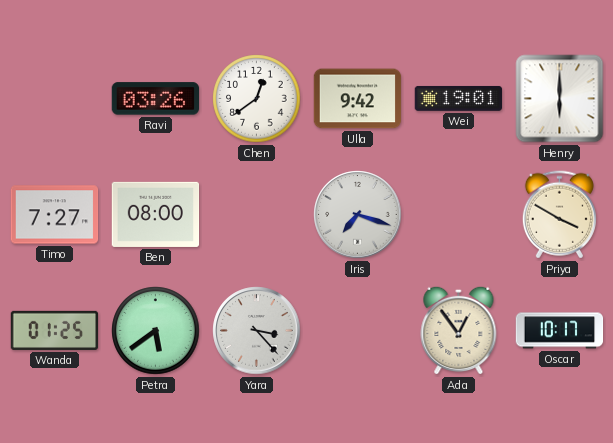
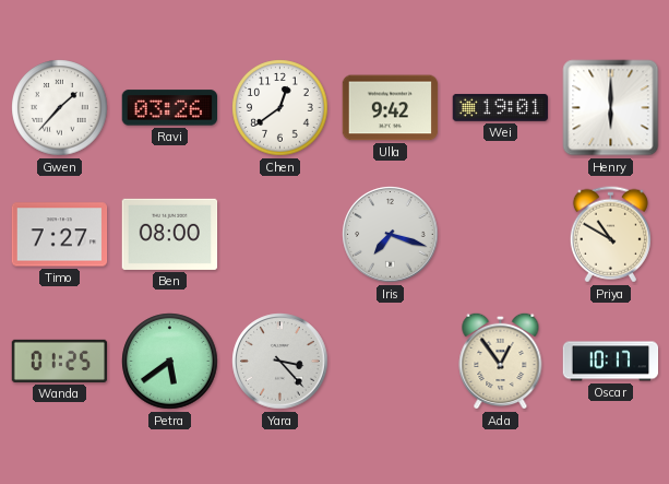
Gwen: none -> 1:37
Priya: 3:50 -> 10:50
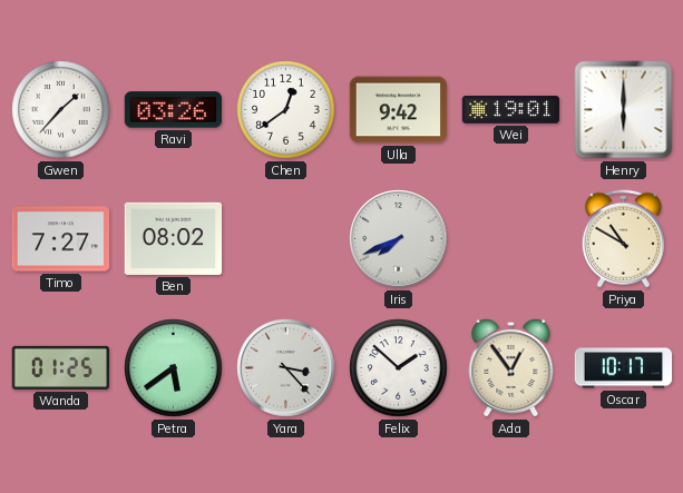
Ben: 08:00 -> 08:02
Iris: 7:18 -> 7:41
Felix: none -> 1:52
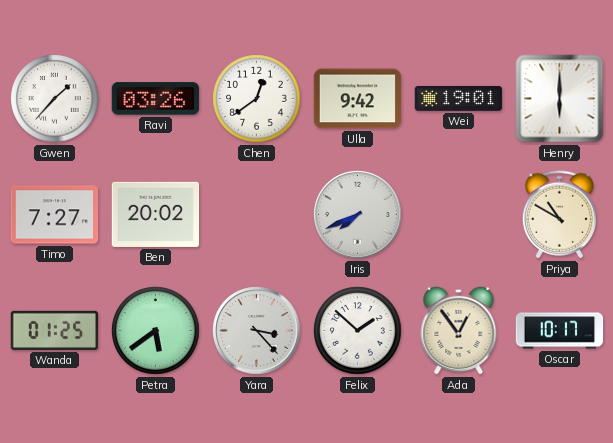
Ben: 08:02 -> 20:02
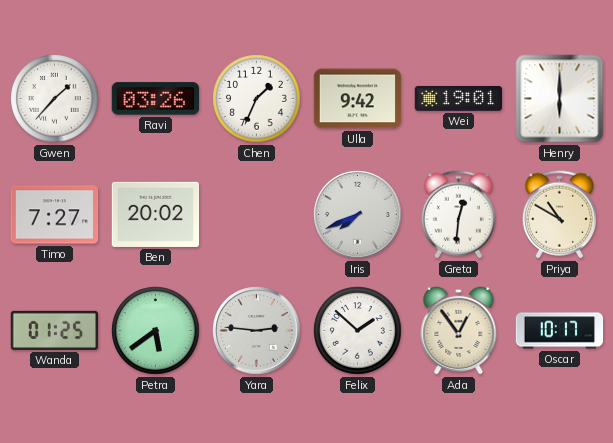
Chen: 12:39 -> 1:34
Greta: none -> 12:31
Yara: 3:23 -> 2:46
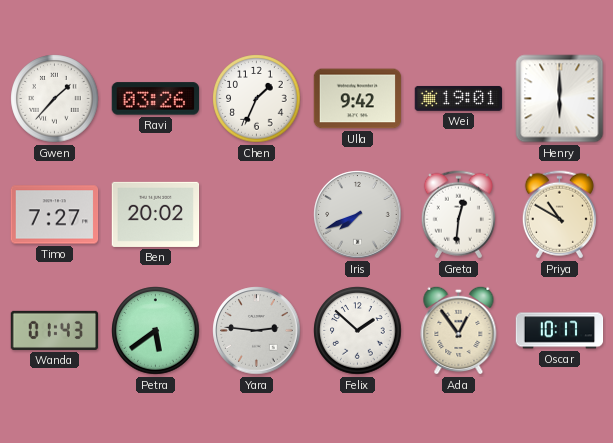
Wanda: 01:25 -> 01:43
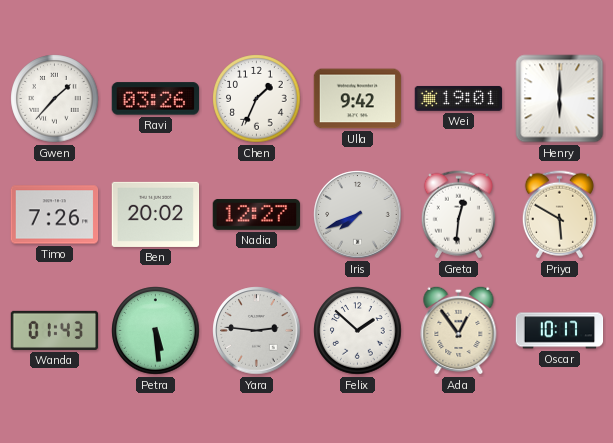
Timo: 7:27 -> 7:26
Nadia: none -> 12:27
Priya: 10:50 -> 5:50
Petra: 5:39 -> 5:29
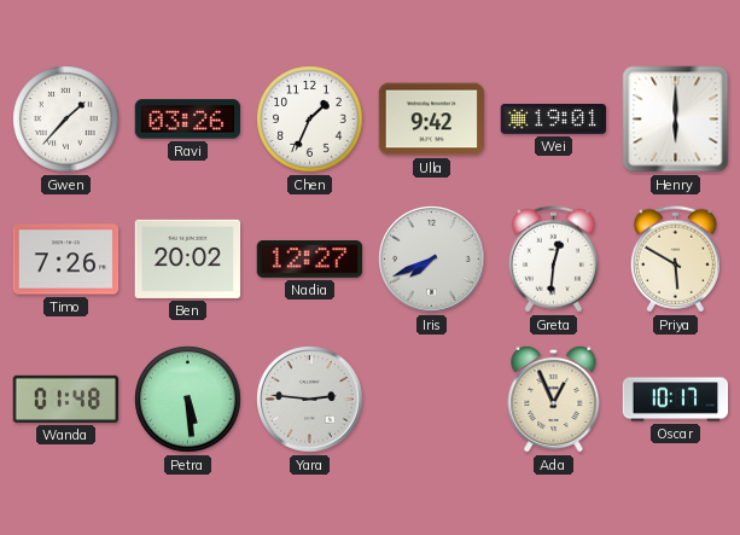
Wanda: 01:43 -> 01:48
Felix: 1:52 -> none
Ada: 12:54 -> 12:56
